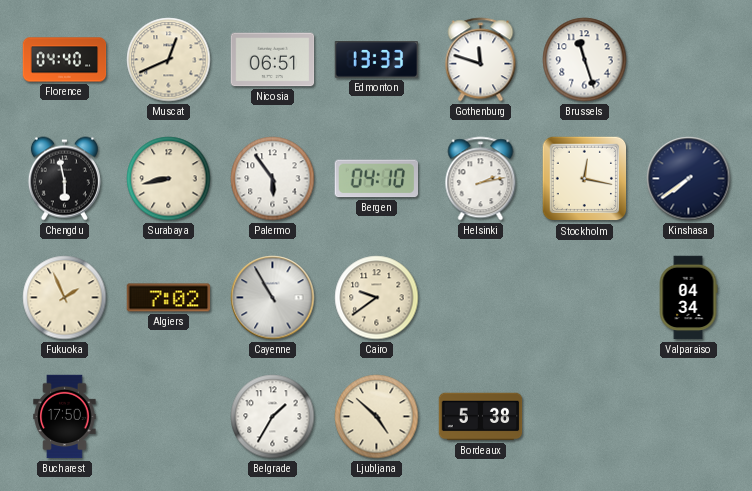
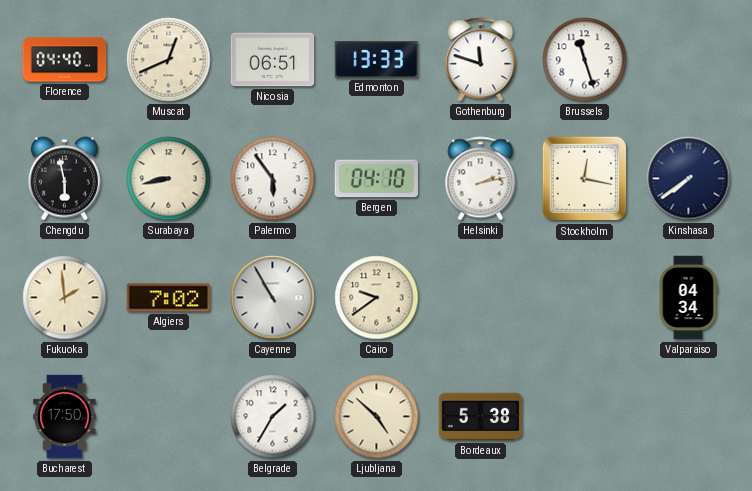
Fukuoka: 1:56 -> 1:59
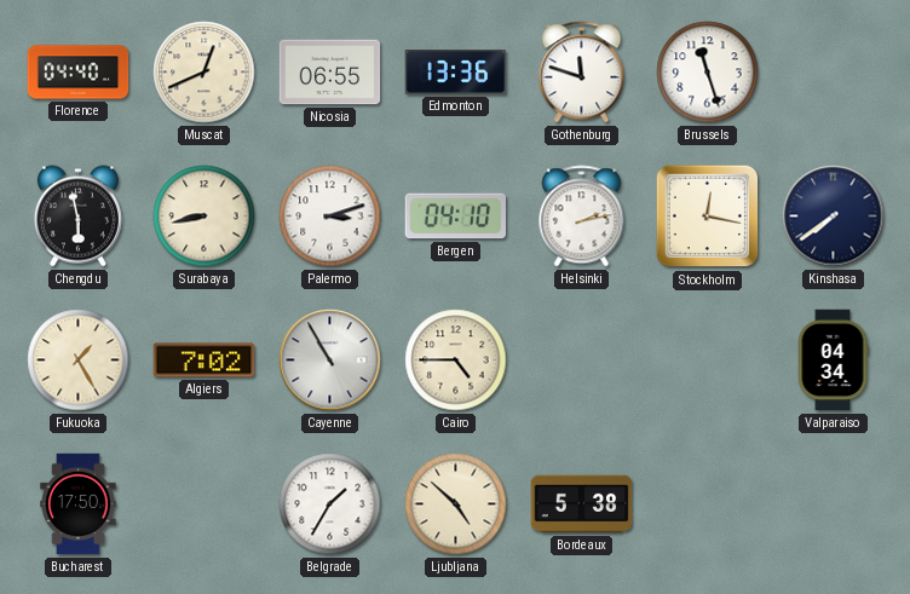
Nicosia: 06:51 -> 06:55
Edmonton: 13:33 -> 13:36
Palermo: 5:54 -> 3:12
Fukuoka: 1:59 -> 1:25
Cairo: 9:39 -> 4:45
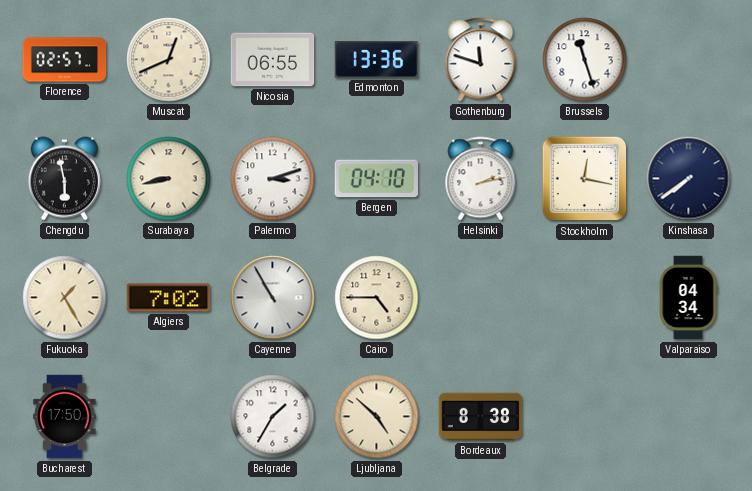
Florence: 04:40 -> 02:57
Bordeaux: 5:38 -> 8:38
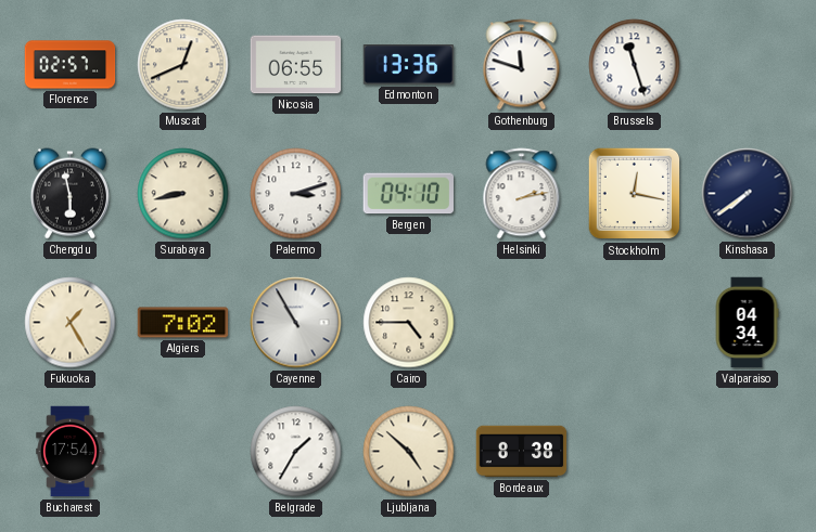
Bucharest: 17:50 -> 17:54
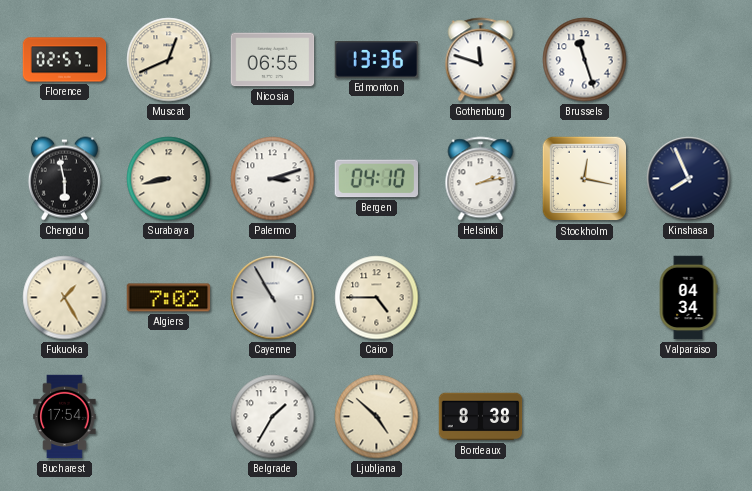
Kinshasa: 7:39 -> 7:56
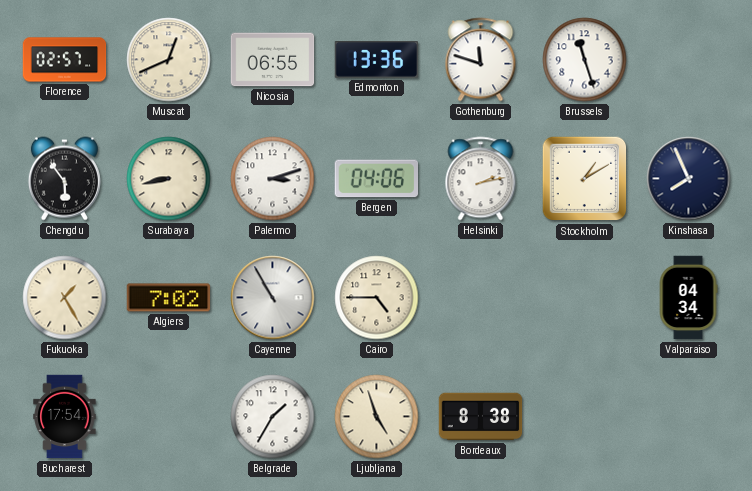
Chengdu: 5:58 -> 5:54
Bergen: 04:10 -> 04:06
Stockholm: 12:17 -> 1:10
Ljubljana: 4:52 -> 4:57
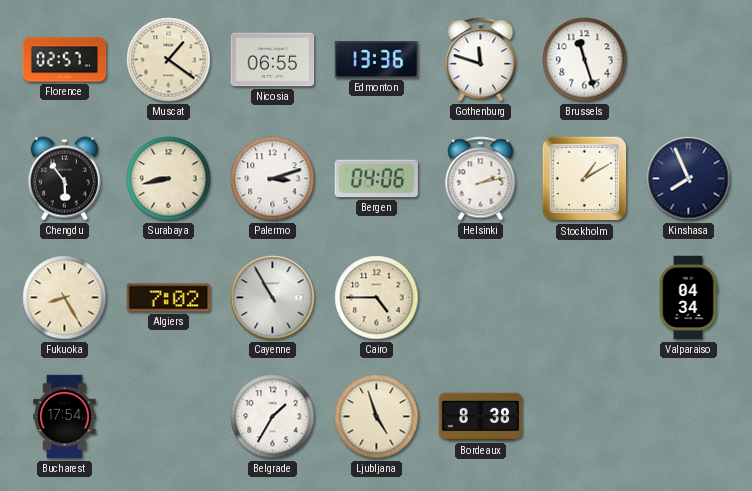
Muscat: 12:41 -> 1:21
Fukuoka: 1:25 -> 8:25
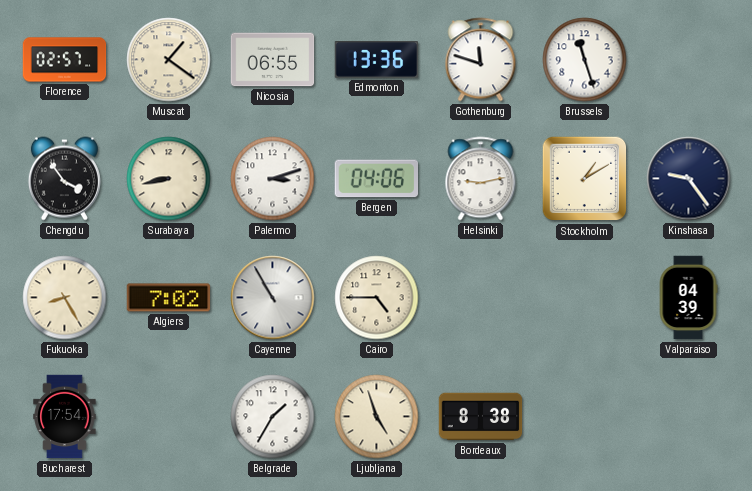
Chengdu: 5:54 -> 3:54
Helsinki: 2:13 -> 9:13
Kinshasa: 7:56 -> 9:24
Valparaiso: 04:34 -> 04:39
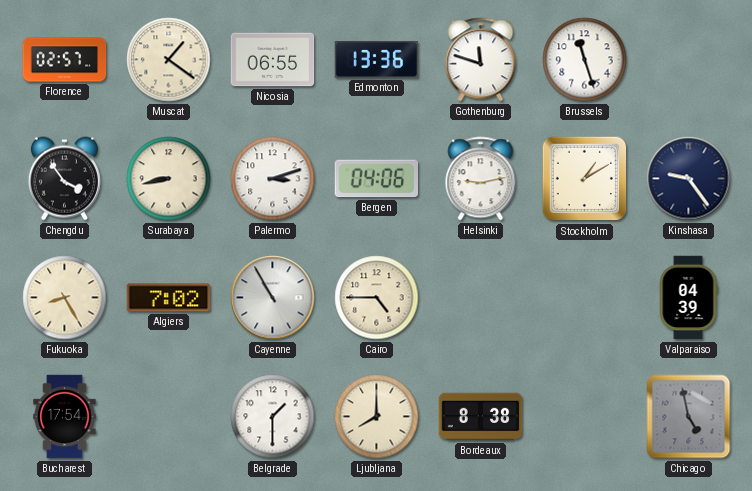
Belgrade: 1:35 -> 1:30
Ljubljana: 4:57 -> 8:00
Chicago: none -> 4:58
